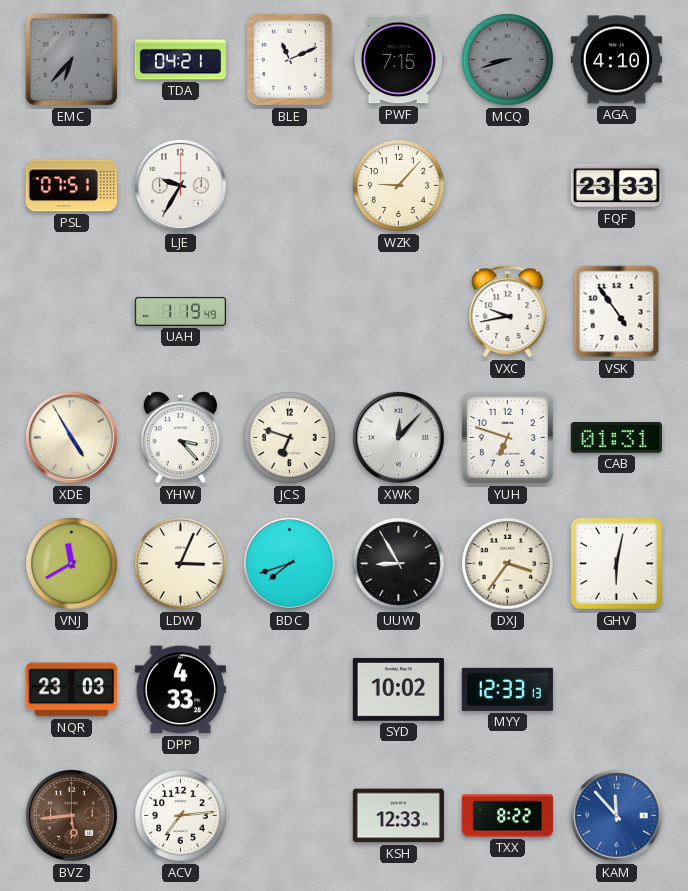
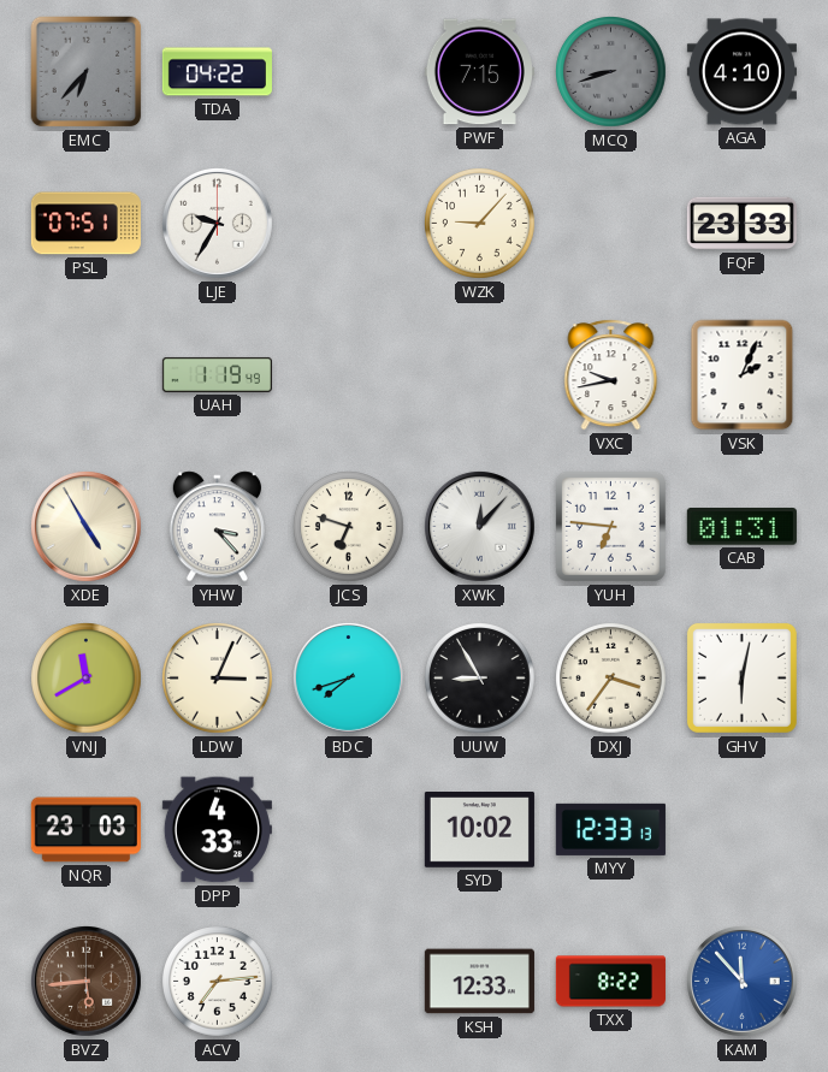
TDA: 04:21 -> 04:22
BLE: 11:11 -> none
VSK: 4:54 -> 2:04
YUH: 6:48 -> 6:46
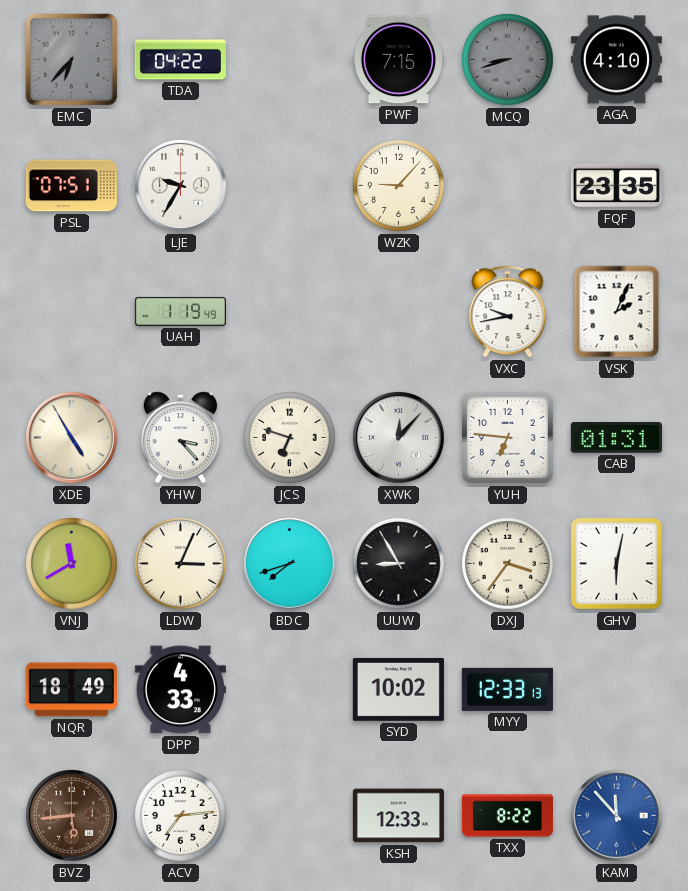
FQF: 23:33 -> 23:35
NQR: 23:03 -> 18:49
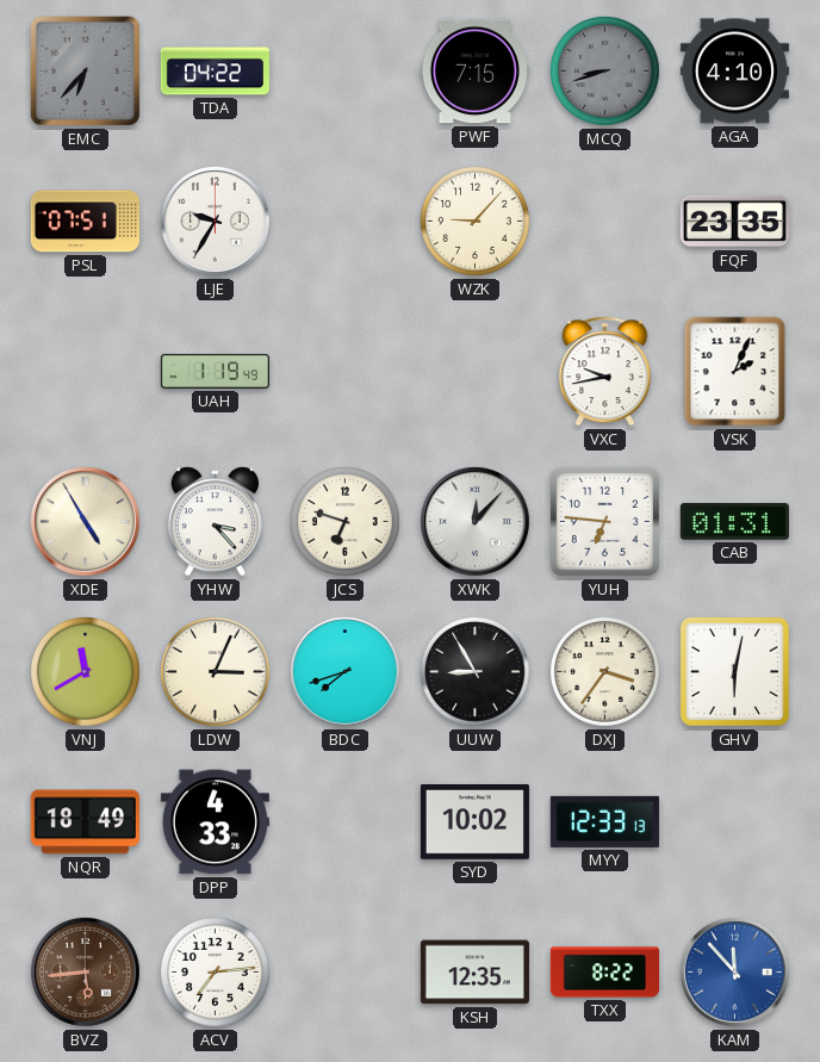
KSH: 12:33 -> 12:35
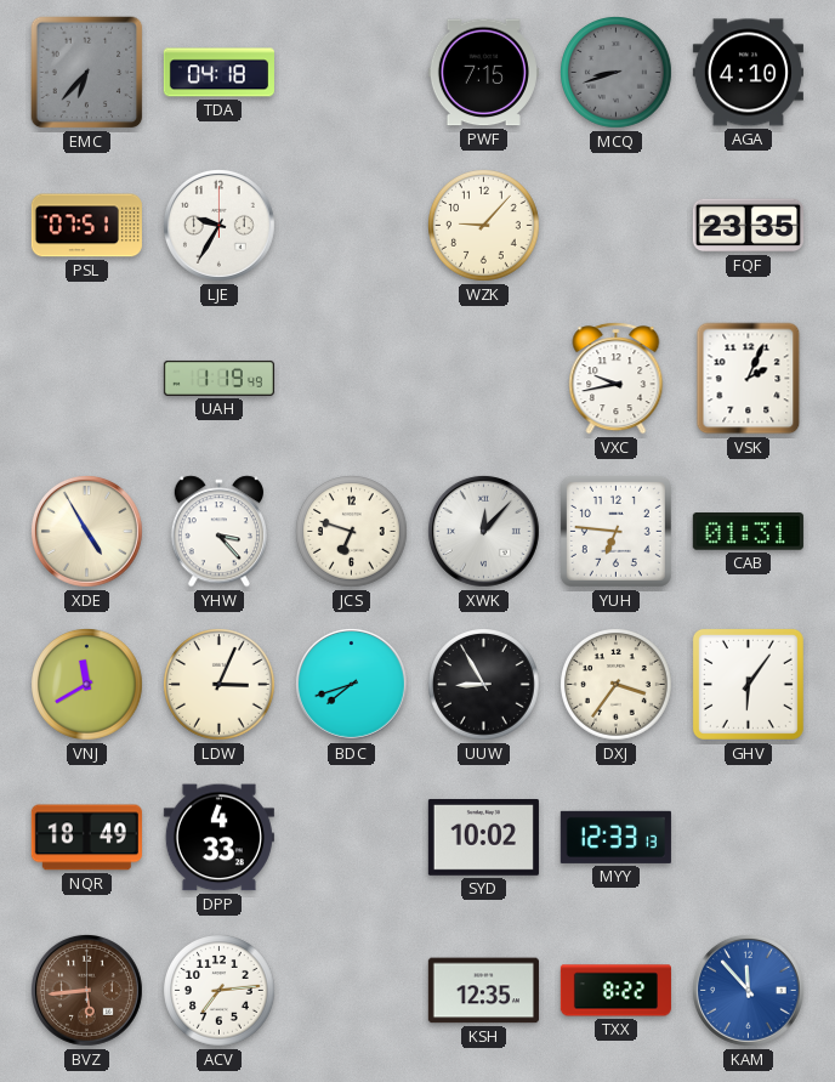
TDA: 04:22 -> 04:18
GHV: 6:02 -> 6:06
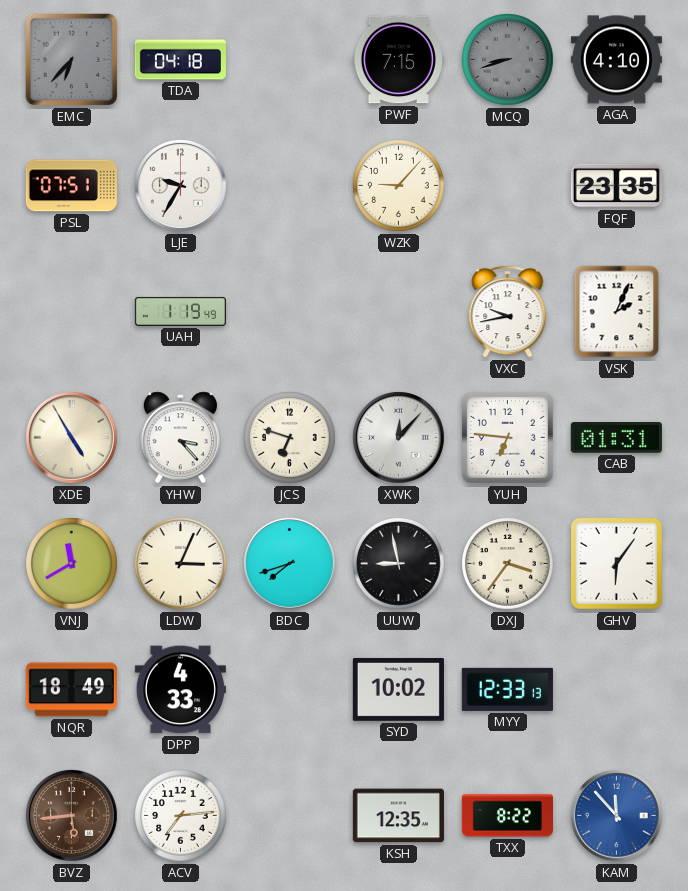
UUW: 8:55 -> 8:58
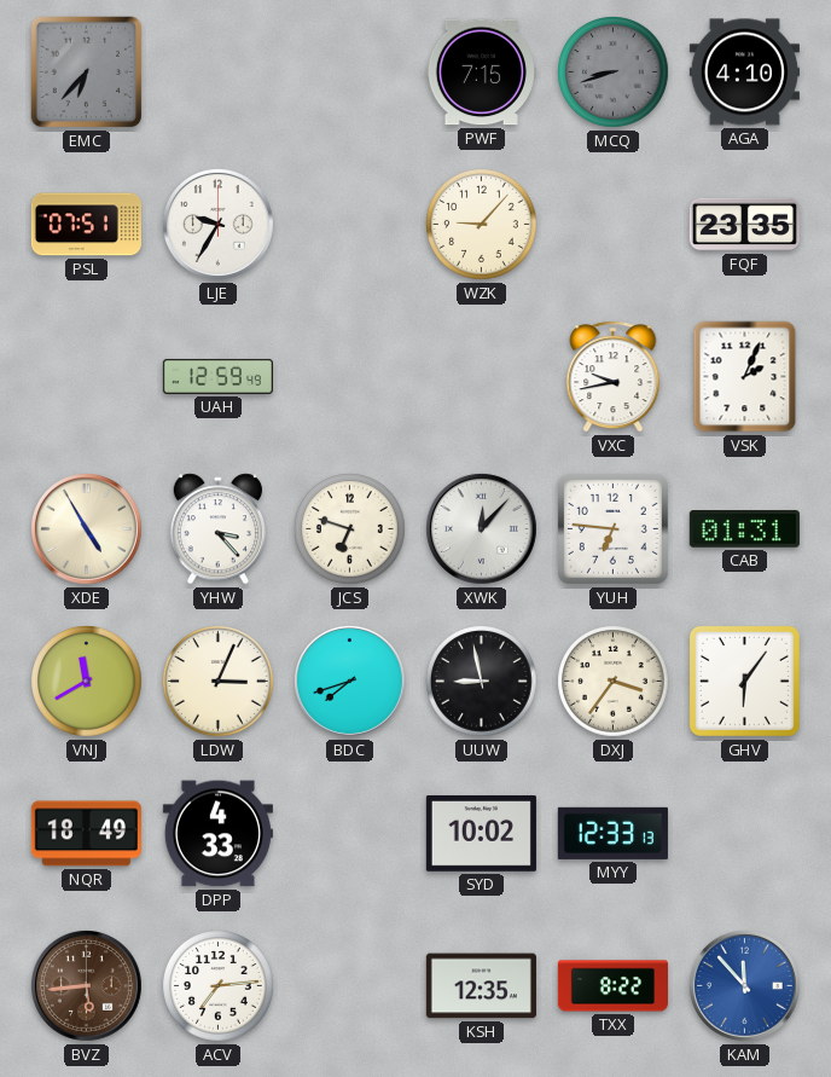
TDA: 04:18 -> none
UAH: 1:19 -> 12:59
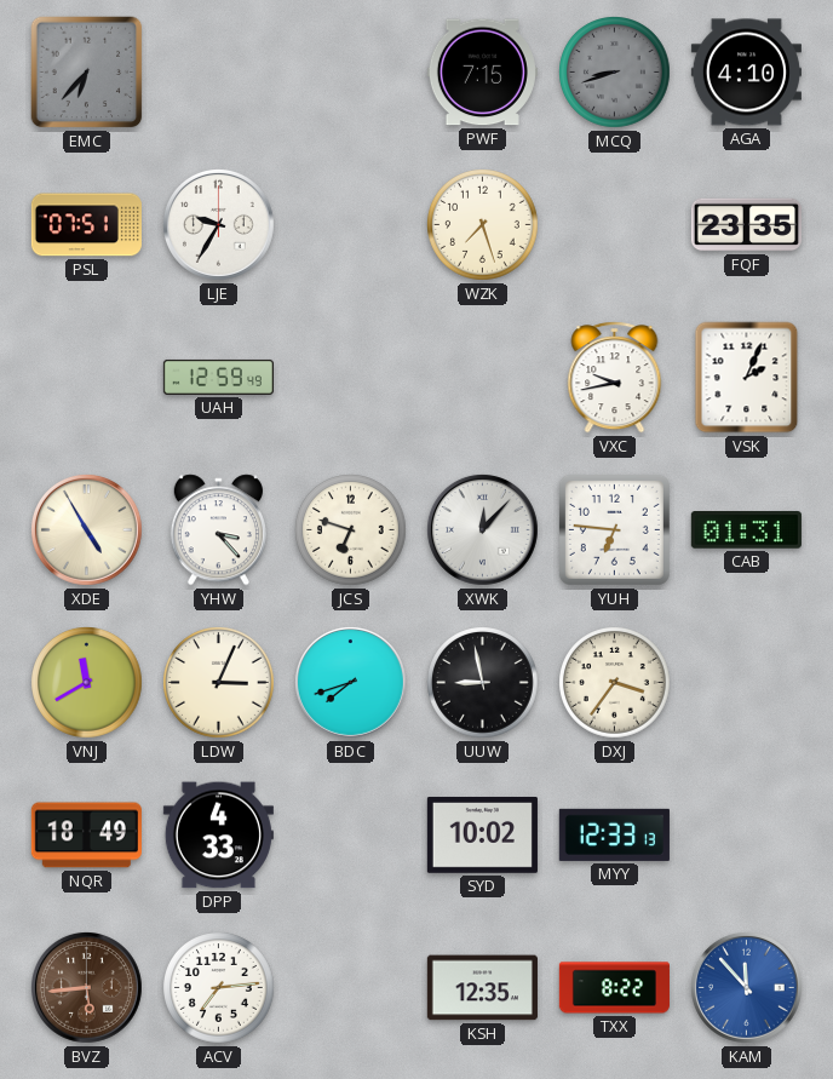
WZK: 9:07 -> 7:27
GHV: 6:06 -> none
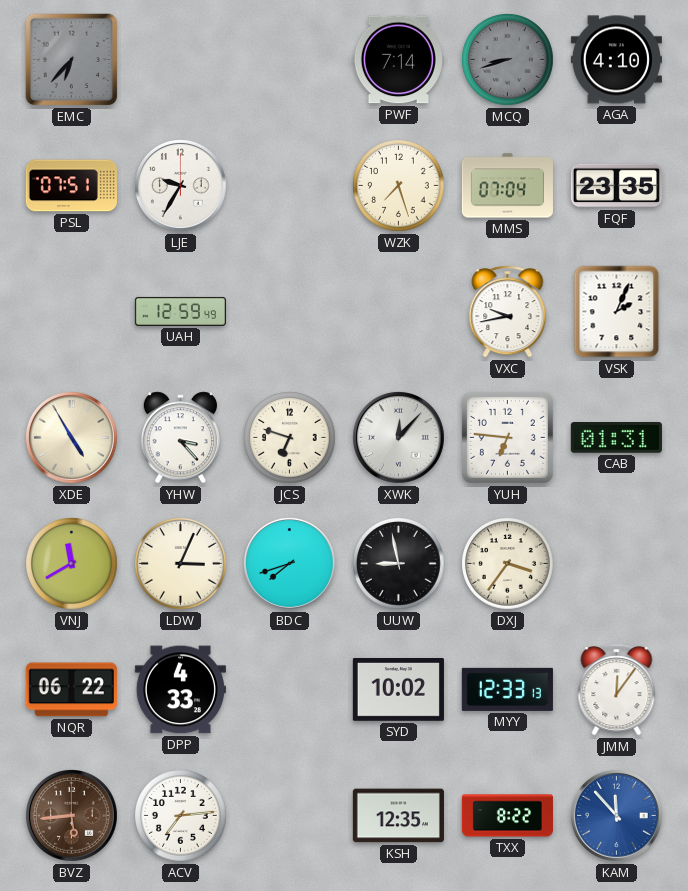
PWF: 7:15 -> 7:14
MMS: none -> 07:04
NQR: 18:49 -> 06:22
JMM: none -> 12:06
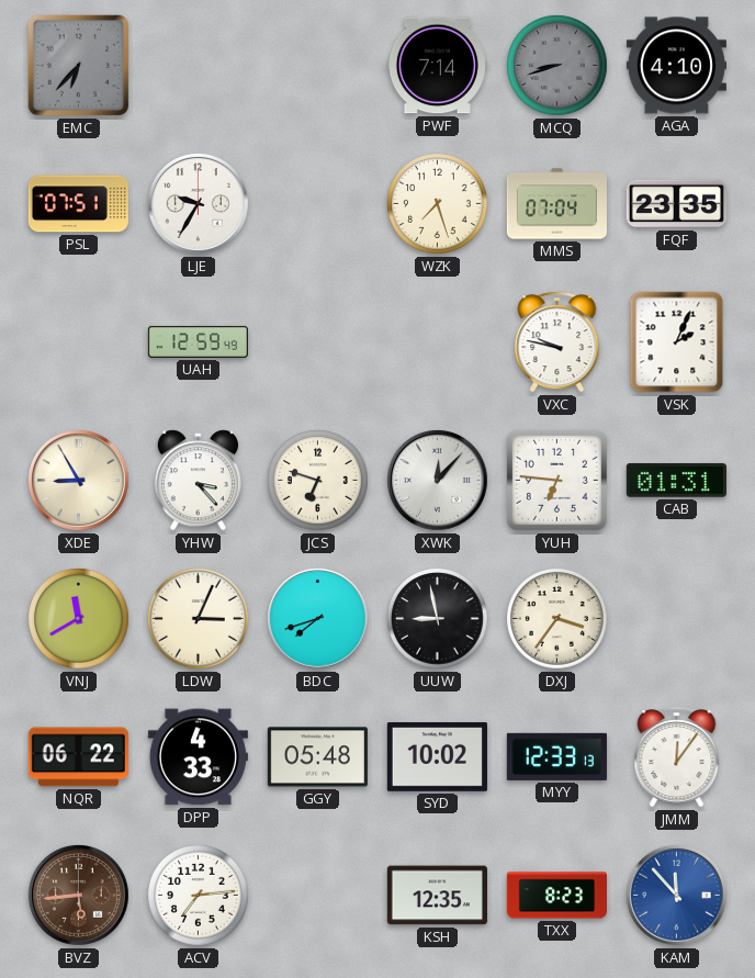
VXC: 9:43 -> 9:47
XDE: 4:55 -> 8:55
GGY: none -> 05:48
TXX: 8:22 -> 8:23
